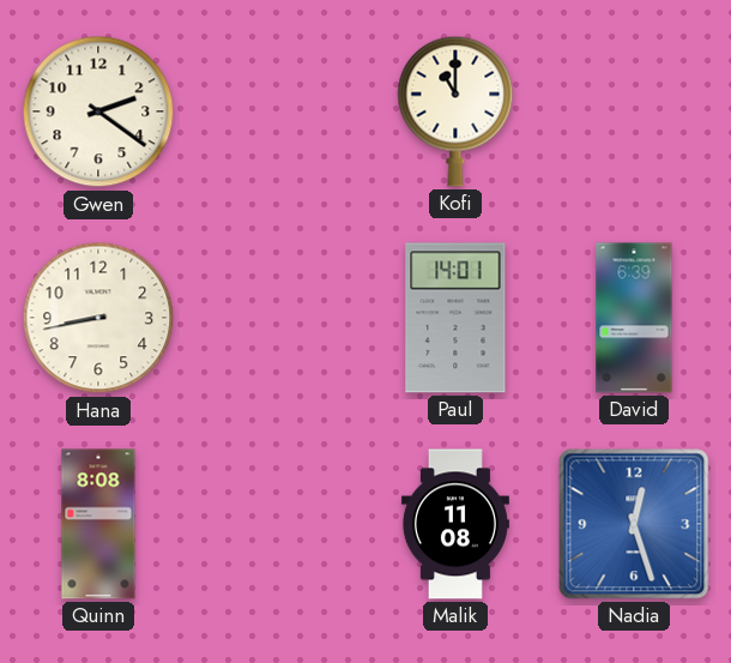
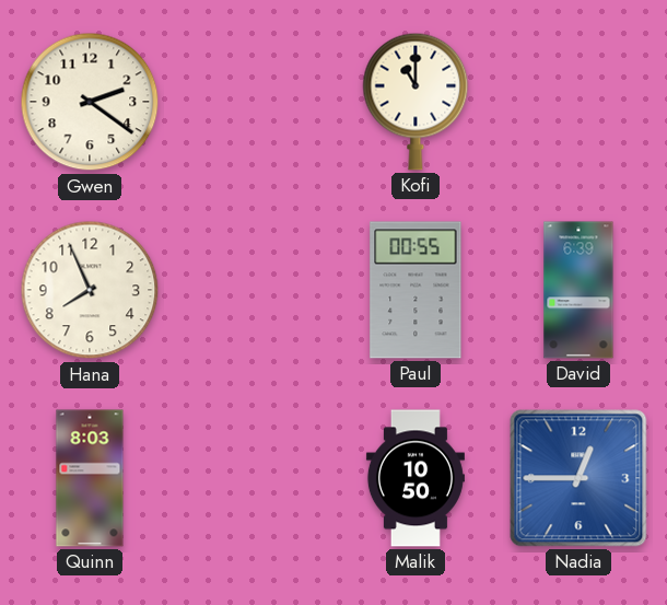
Hana: 8:43 -> 7:56
Paul: 14:01 -> 00:55
Quinn: 8:08 -> 8:03
Malik: 11:08 -> 10:50
Nadia: 12:27 -> 12:45
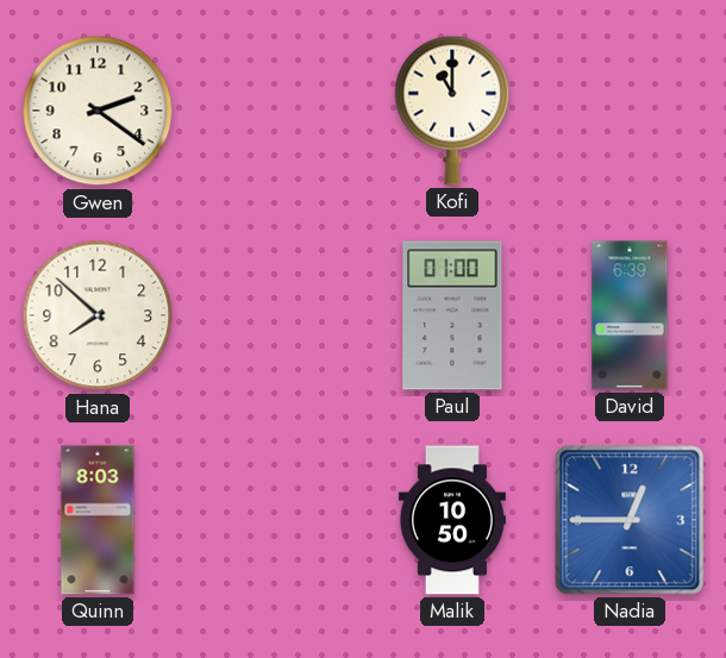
Hana: 7:56 -> 7:52
Paul: 00:55 -> 01:00
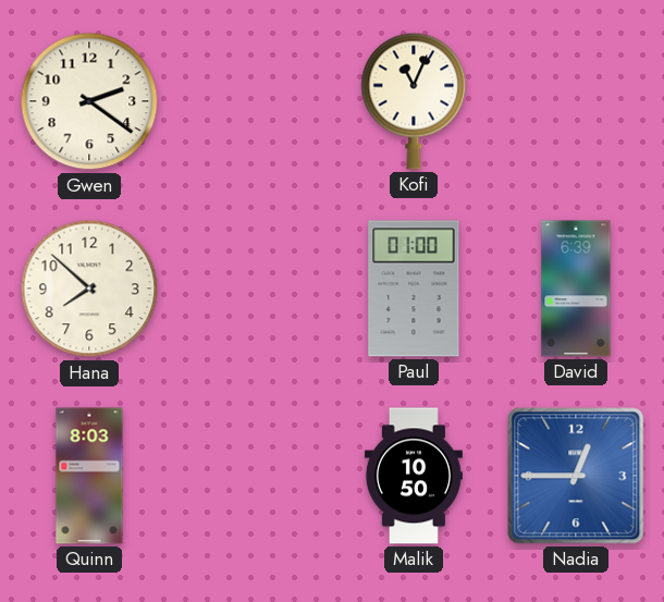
Kofi: 11:00 -> 11:04
